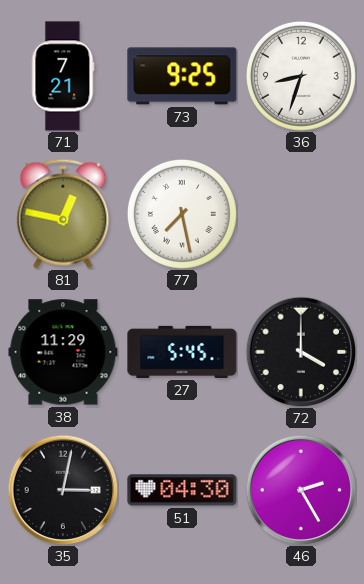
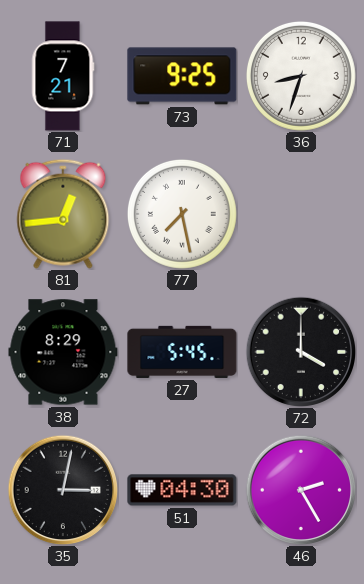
81: 12:47 -> 12:44
38: 11:29 -> 8:29
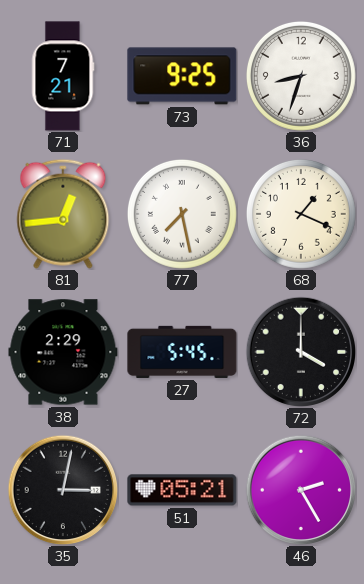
68: none -> 1:19
38: 8:29 -> 2:29
51: 04:30 -> 05:21
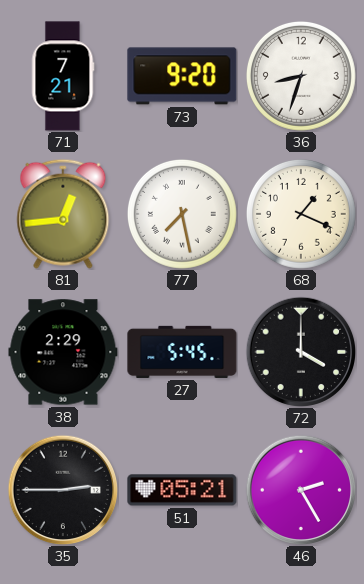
73: 9:25 -> 9:20
35: 3:02 -> 2:45
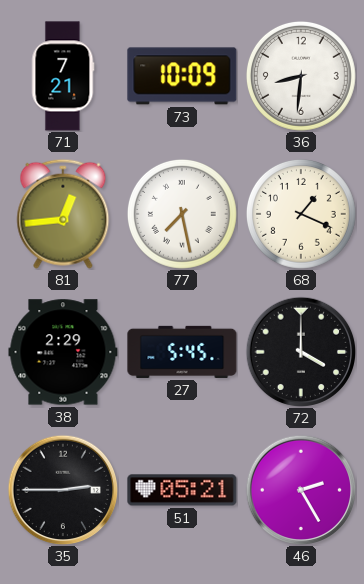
73: 9:20 -> 10:09
36: 8:33 -> 8:31
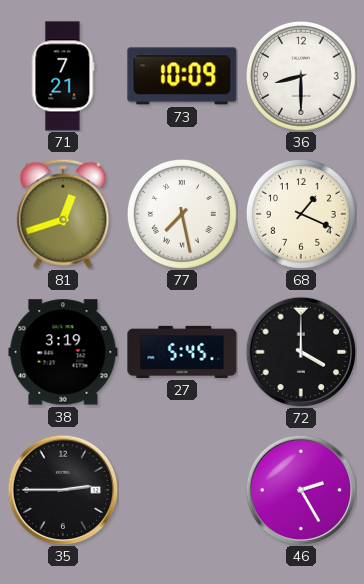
36: 8:31 -> 8:30
81: 12:44 -> 12:42
38: 2:29 -> 3:19
51: 05:21 -> none
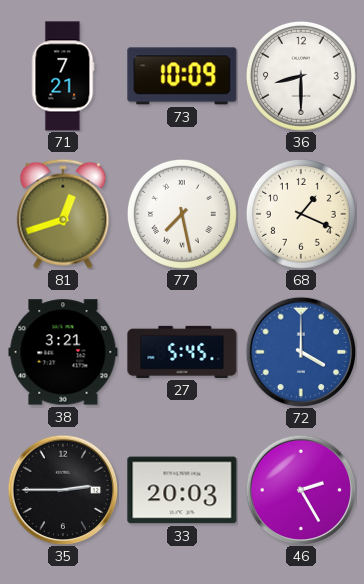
38: 3:19 -> 3:21
72 dial: black -> blue
33: none -> 20:03
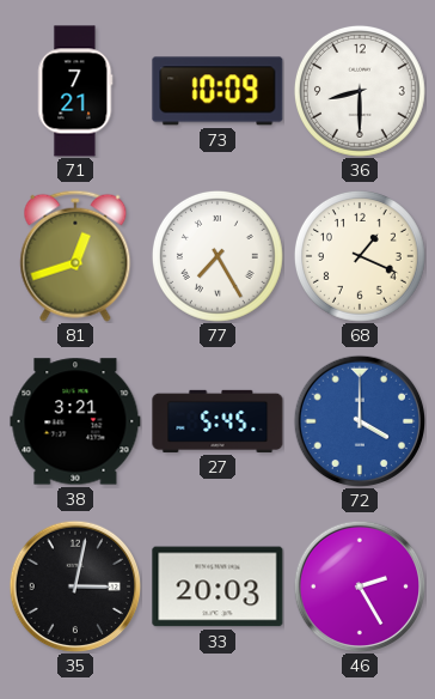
77: 7:28 -> 7:25
35: 2:45 -> 3:02
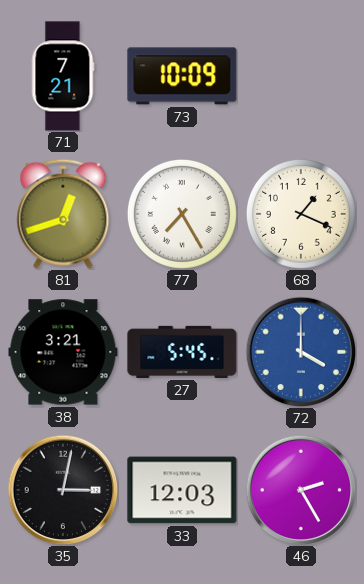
36: 8:30 -> none
33: 20:03 -> 12:03
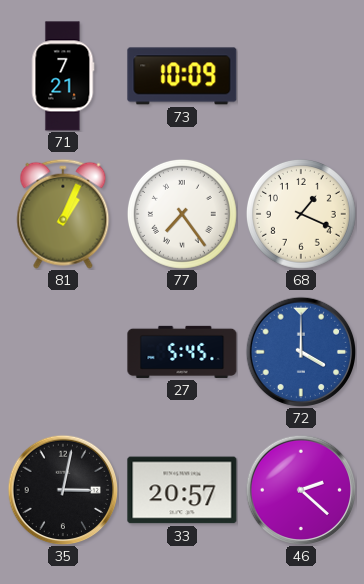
81: 12:42 -> 1:04
77: 7:25 -> 7:24
38: 3:21 -> none
33: 12:03 -> 20:57
46: 2:25 -> 2:22
